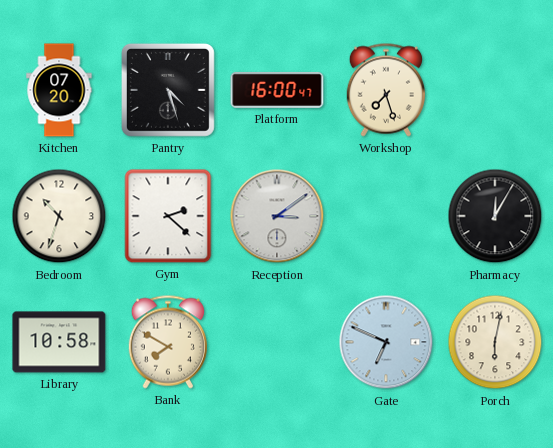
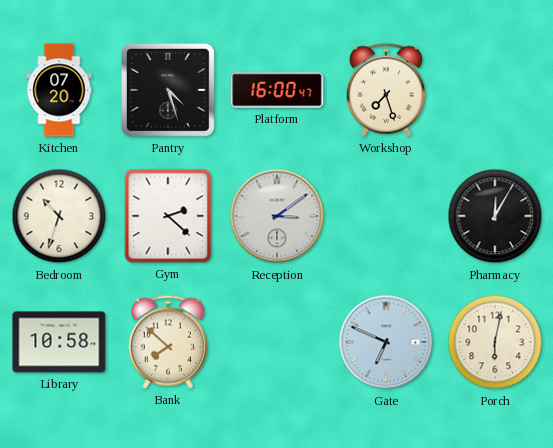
Bank: 7:50 -> 7:52
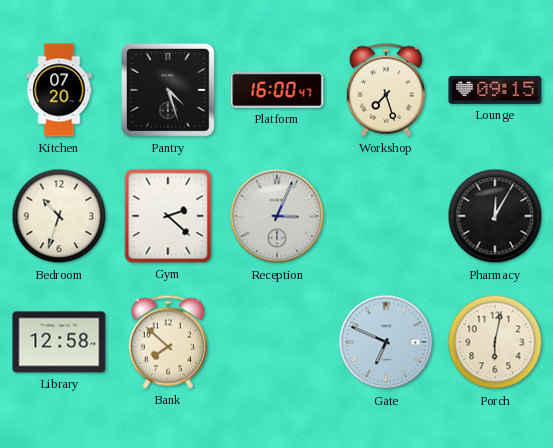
Lounge: none -> 09:15
Reception: 3:09 -> 3:04
Library: 10:58 -> 12:58
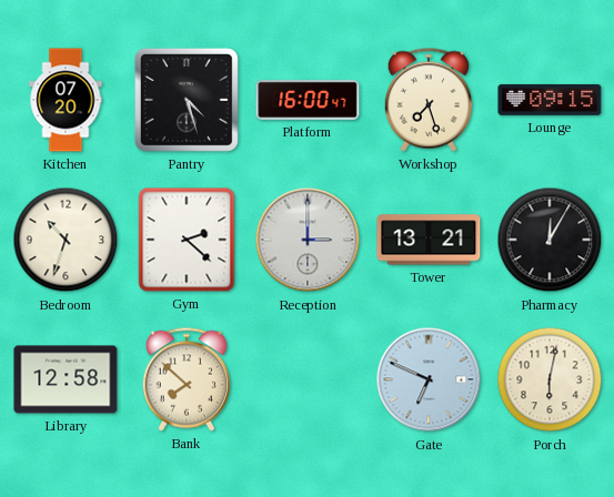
Reception: 3:04 -> 3:00
Tower: none -> 13:21
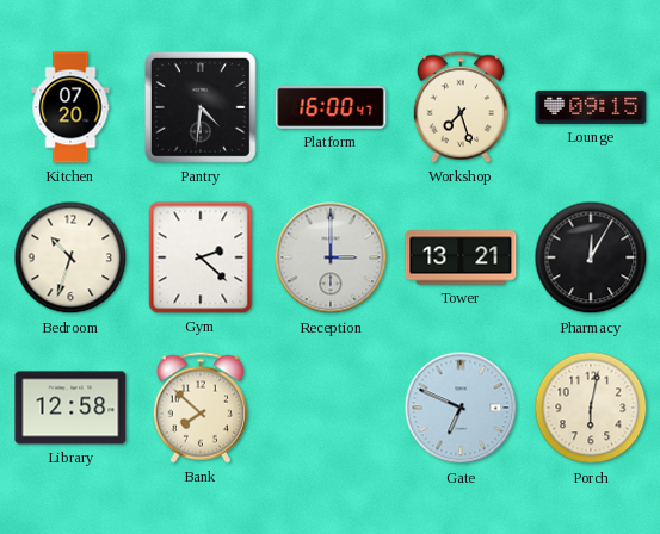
Pantry: 4:27 -> 4:31
